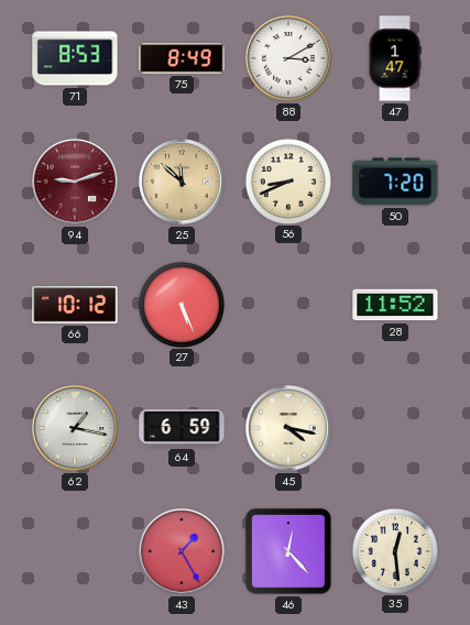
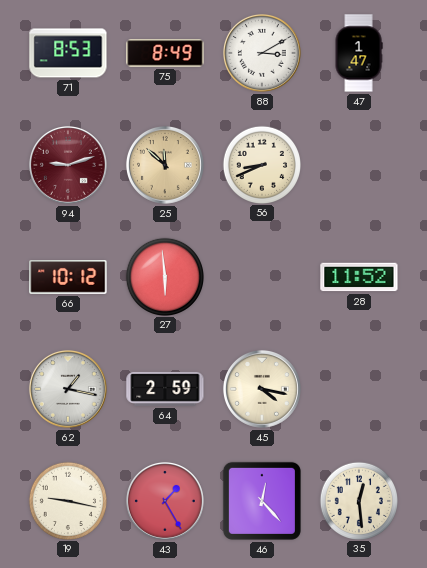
50: 7:20 -> none
27: 5:26 -> 5:59
64: 6:59 -> 2:59
19: none -> 9:17
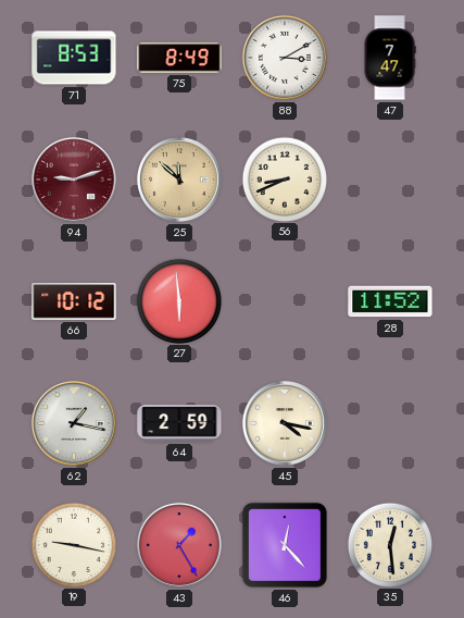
47: 1:47 -> 7:47
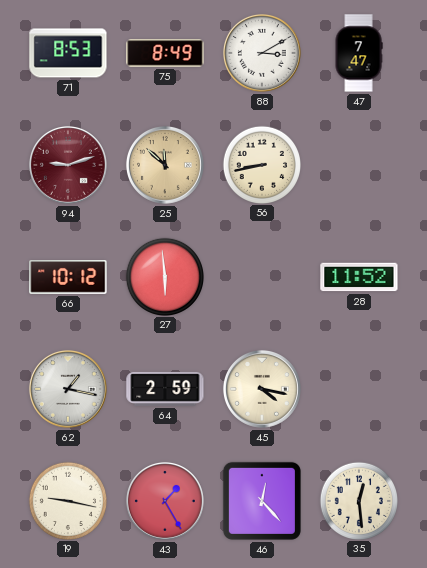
56: 8:41 -> 8:43
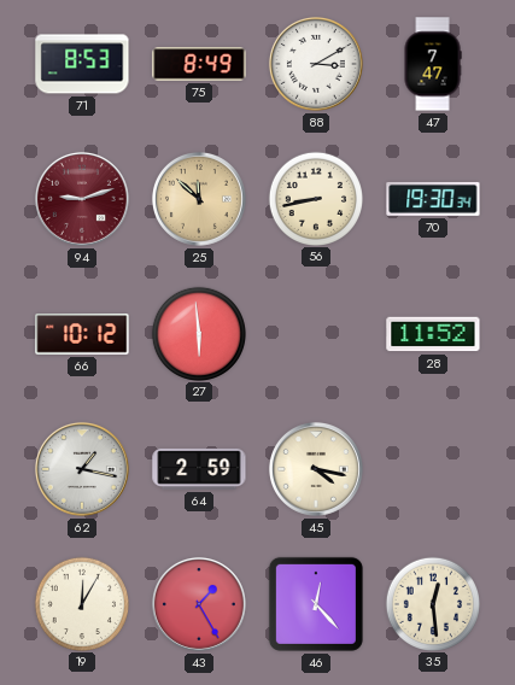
70: none -> 19:30
19: 9:17 -> 12:05
